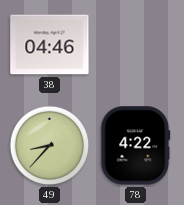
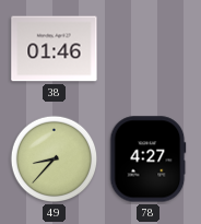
38: 04:46 -> 01:46
78: 4:22 -> 4:27
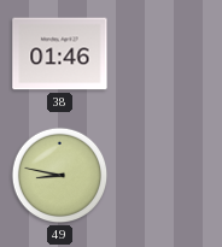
49: 8:37 -> 8:47
78: 4:27 -> none
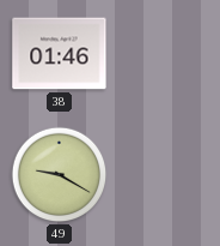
49: 8:47 -> 9:20
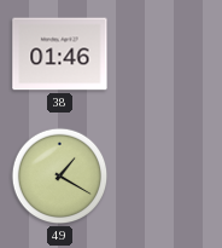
49: 9:20 -> 1:20
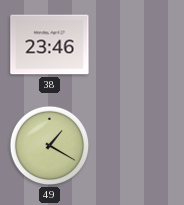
38: 01:46 -> 23:46
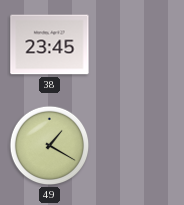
38: 23:46 -> 23:45
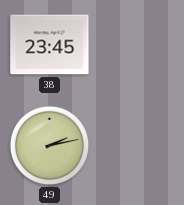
49: 1:20 -> 2:13
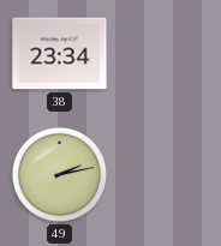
38: 23:45 -> 23:34
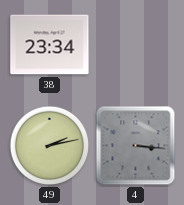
4: none -> 3:16
